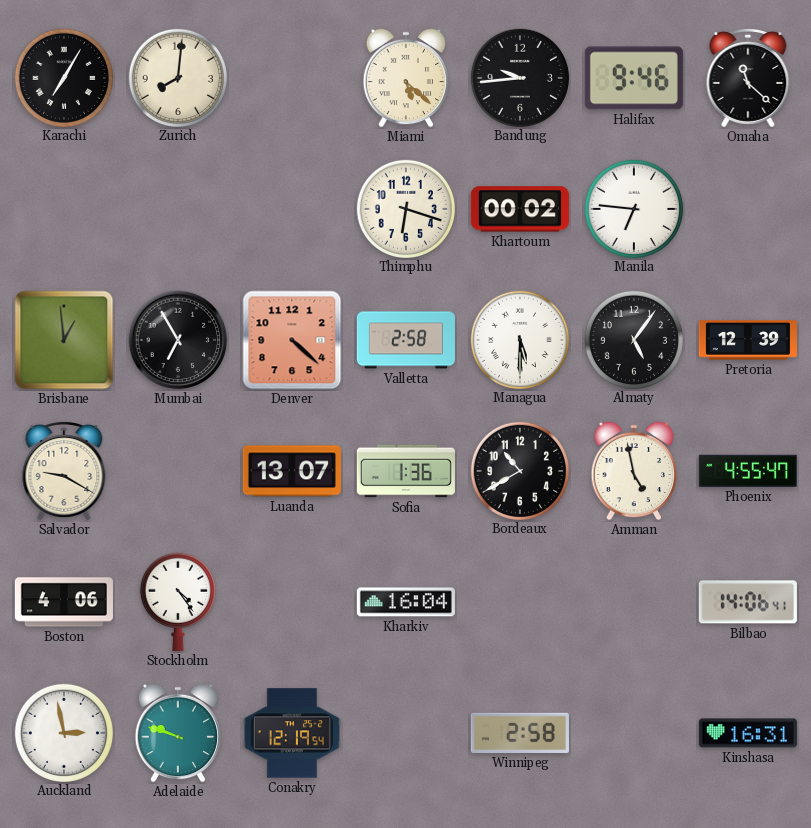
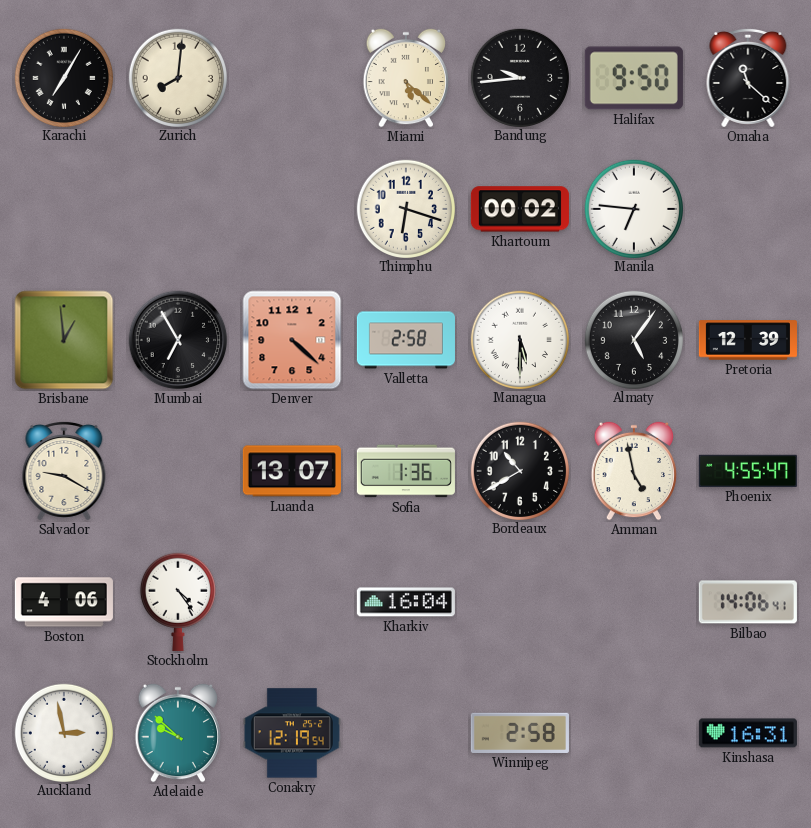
Halifax: 9:46 -> 9:50
Adelaide: 9:48 -> 9:52
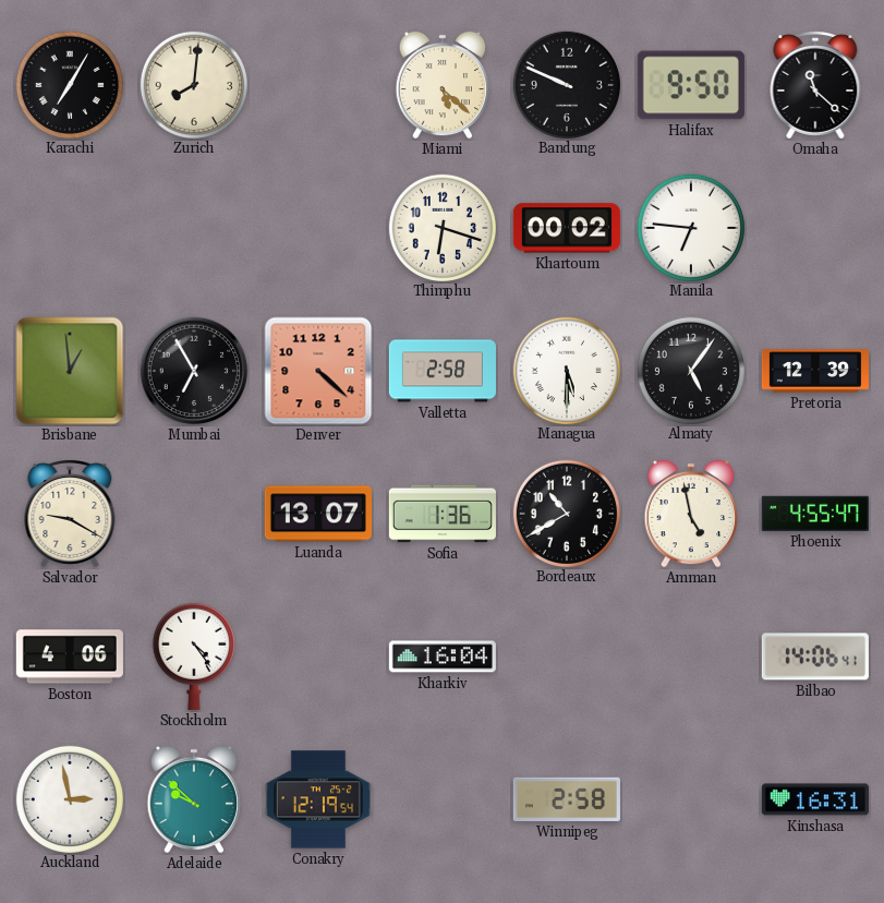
Bandung: 9:44 -> 9:49
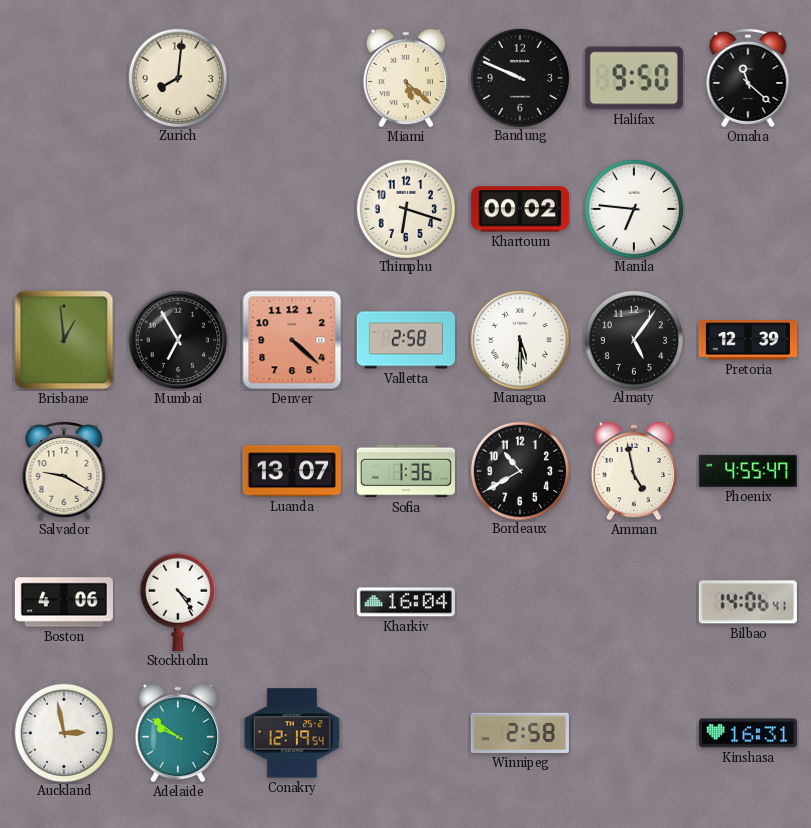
Karachi: 7:05 -> none
Adelaide: 9:52 -> 9:51
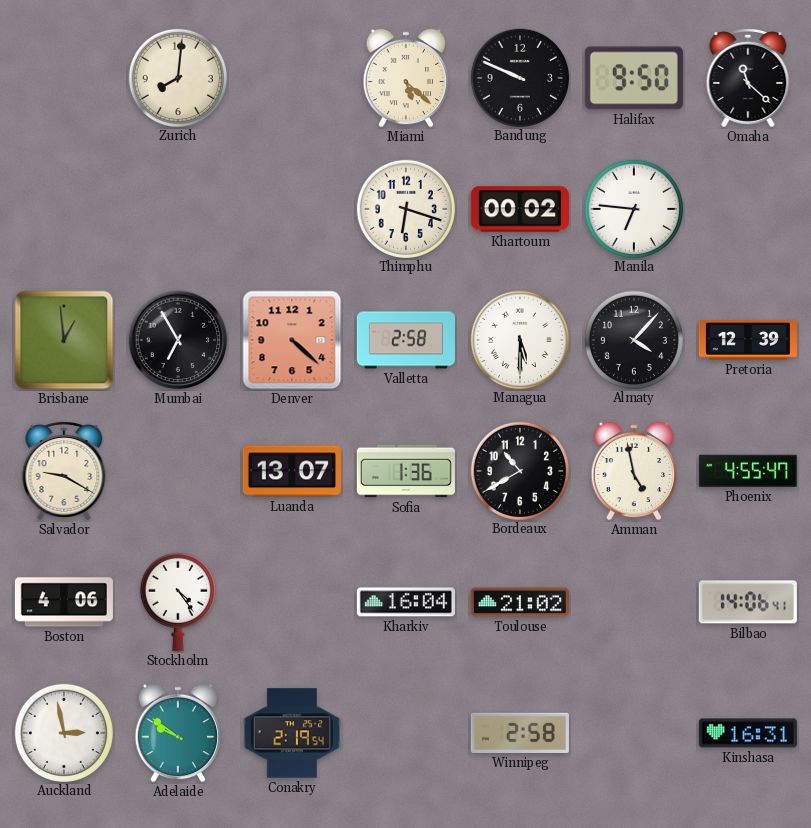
Almaty: 5:06 -> 4:07
Toulouse: none -> 21:02
Conakry: 12:19 -> 2:19
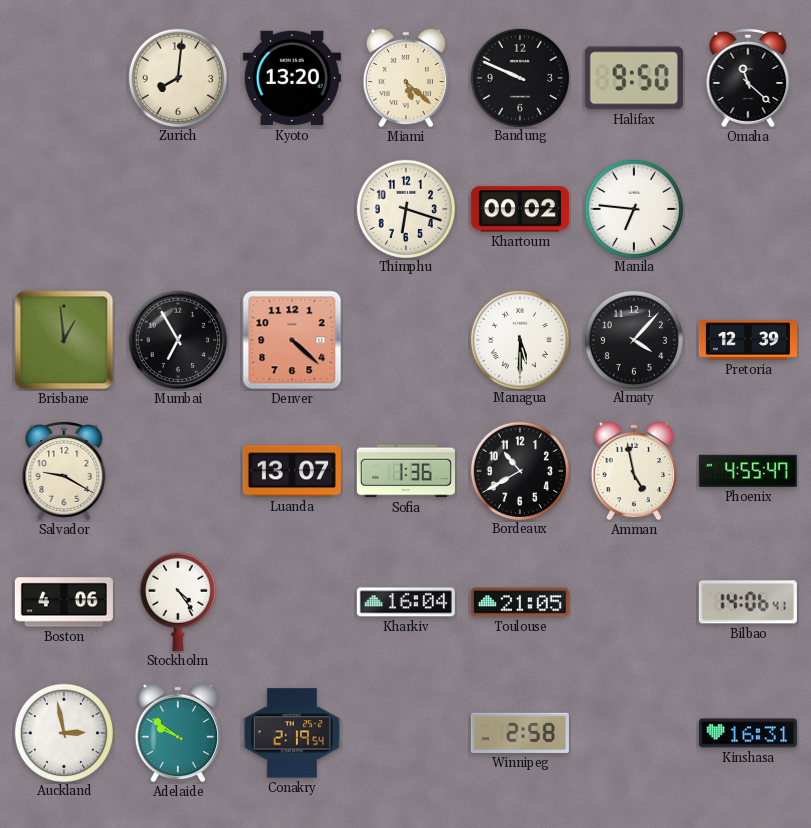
Kyoto: none -> 13:20
Valletta: 2:58 -> none
Toulouse: 21:02 -> 21:05
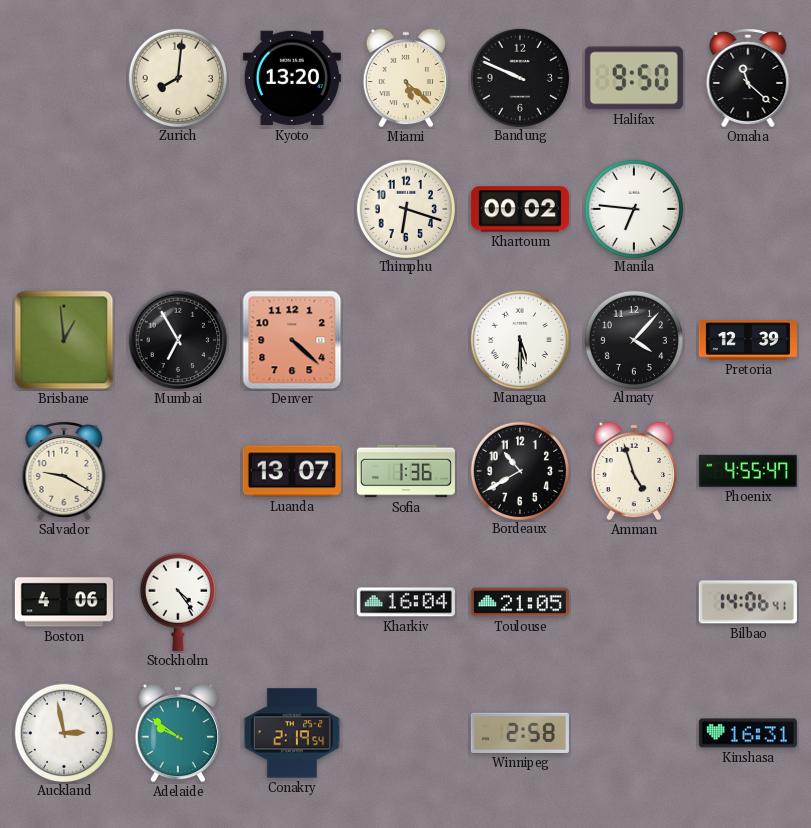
Amman: 4:58 -> 4:57
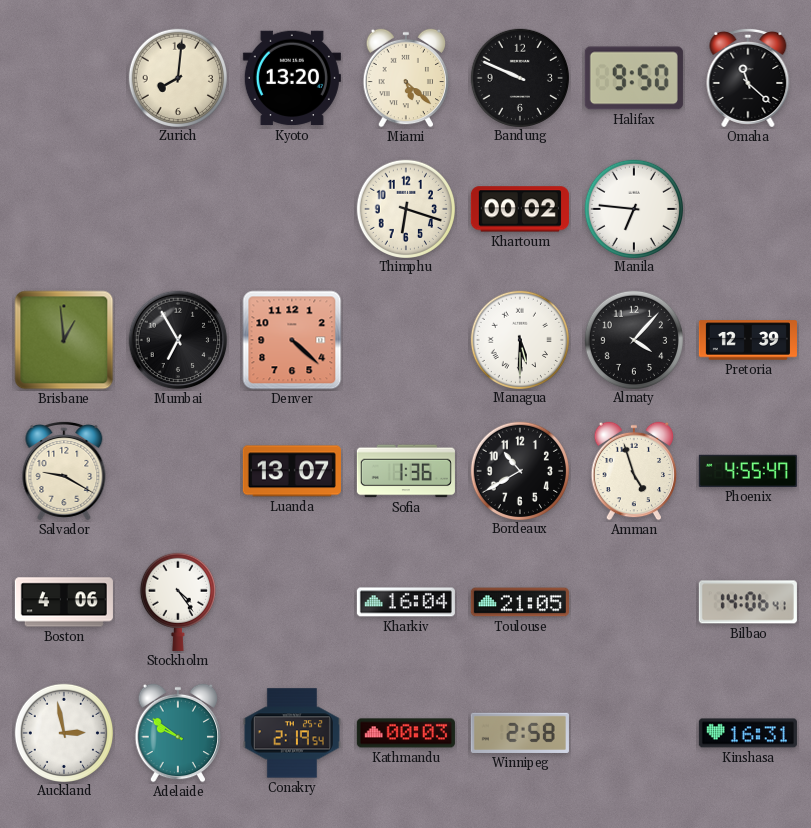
Kathmandu: none -> 00:03
